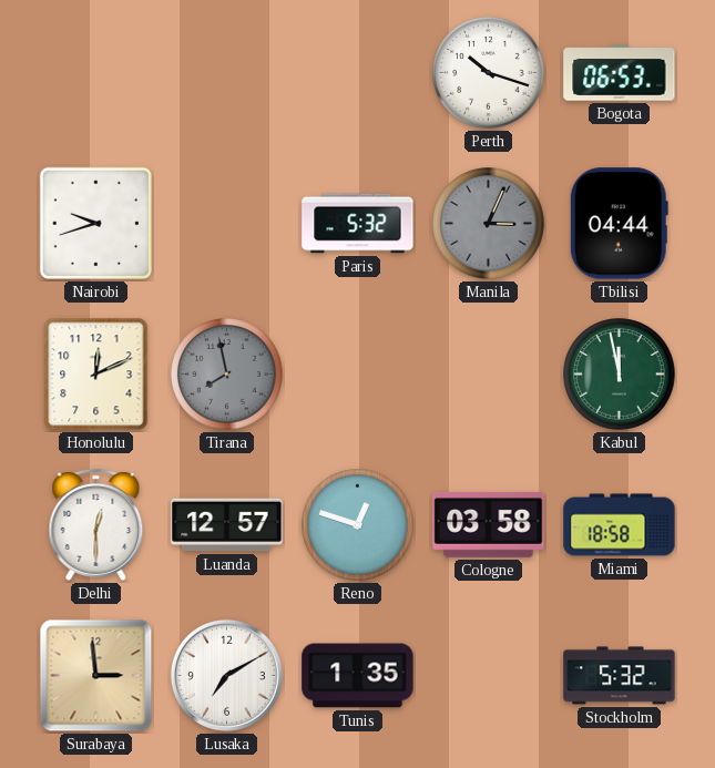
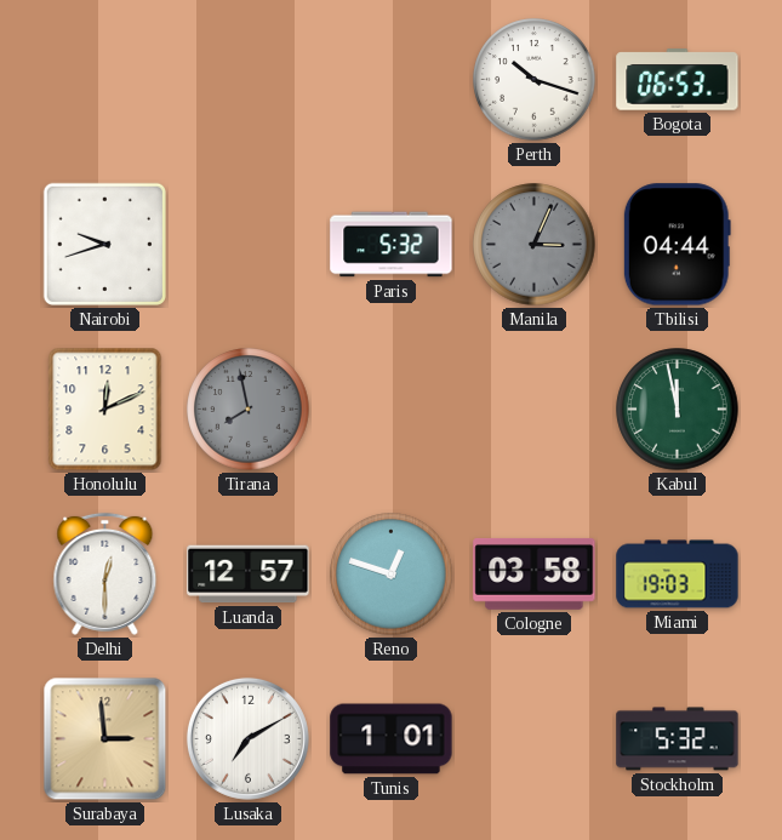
Miami: 18:58 -> 19:03
Tunis: 1:35 -> 1:01
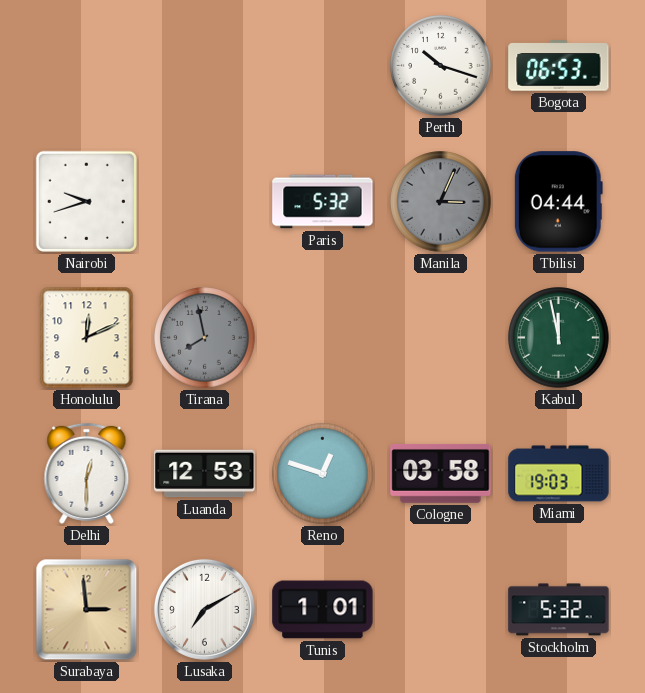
Luanda: 12:57 -> 12:53
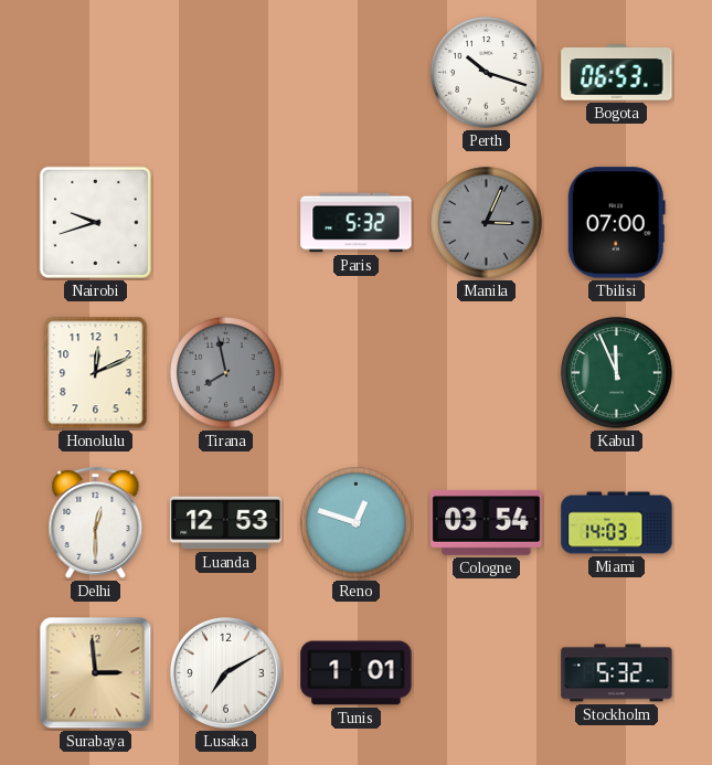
Tbilisi: 04:44 -> 07:00
Kabul: 11:58 -> 11:56
Cologne: 03:58 -> 03:54
Miami: 19:03 -> 14:03
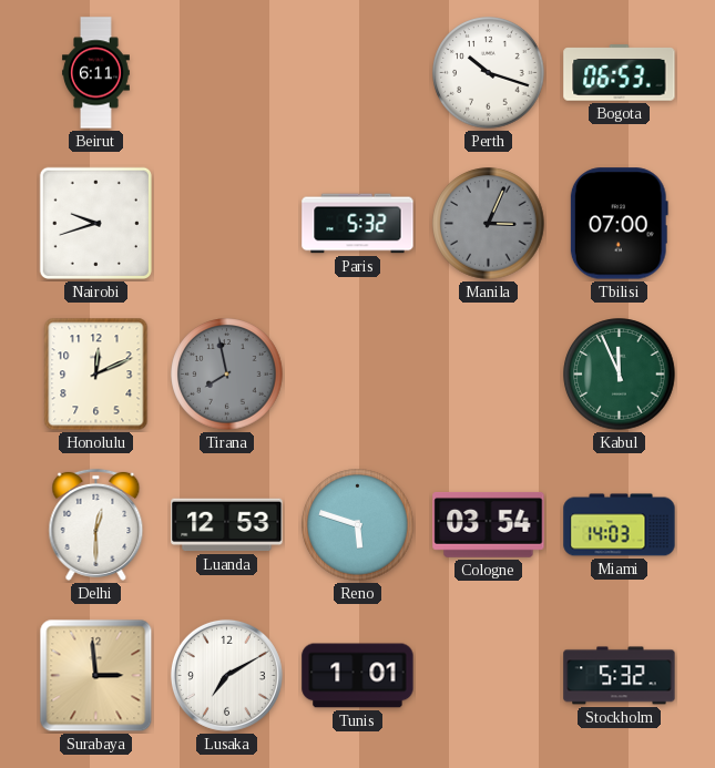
Beirut: none -> 6:11
Reno: 12:48 -> 5:48
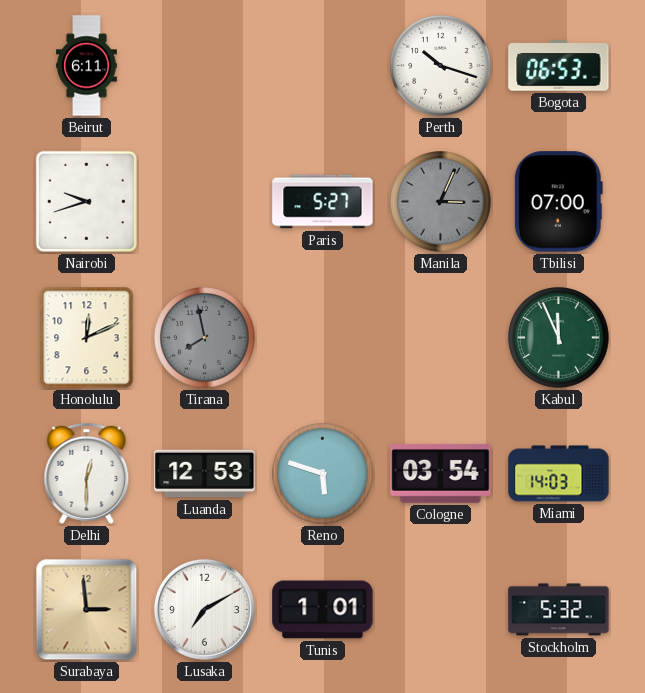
Paris: 5:32 -> 5:27
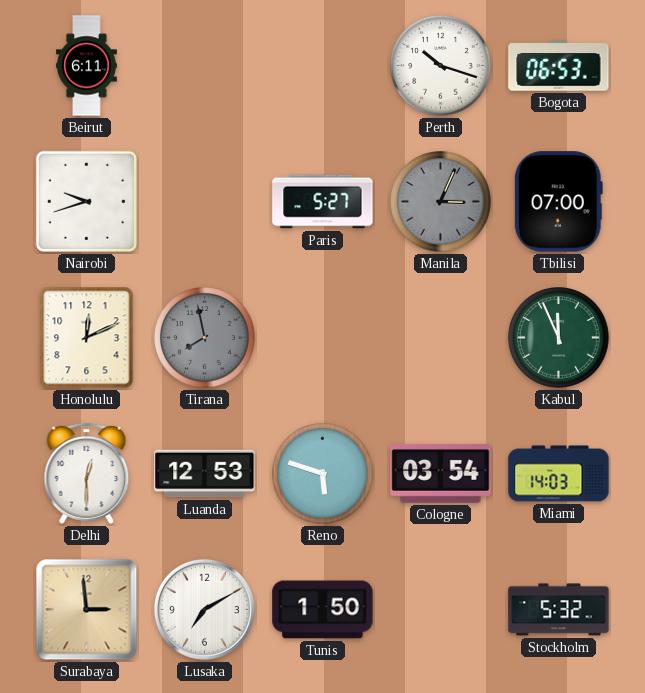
Tunis: 1:01 -> 1:50
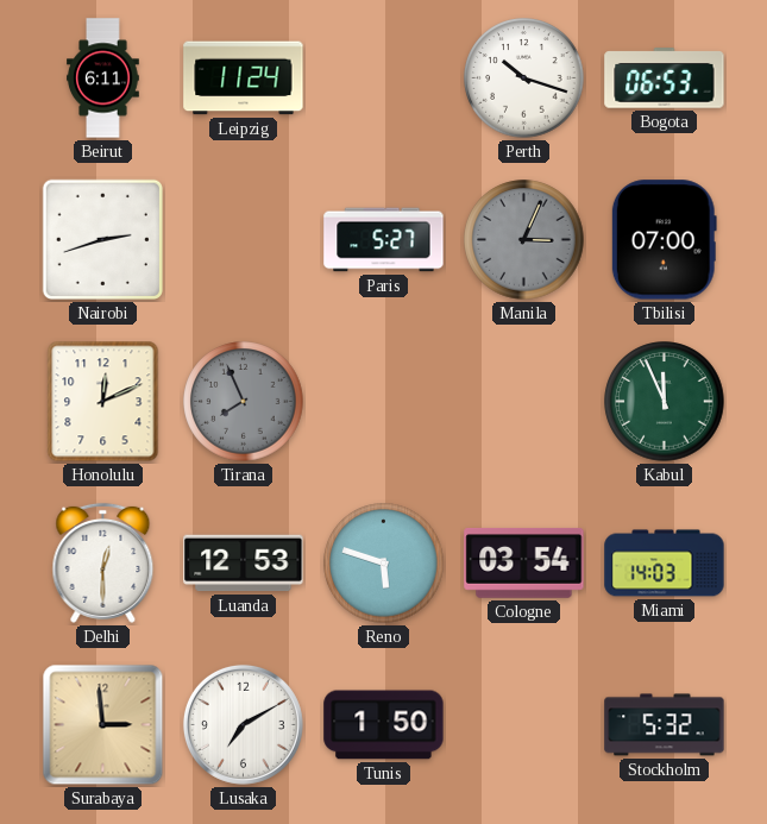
Leipzig: none -> 11:24
Nairobi: 9:42 -> 2:42
Tirana: 7:58 -> 7:56
